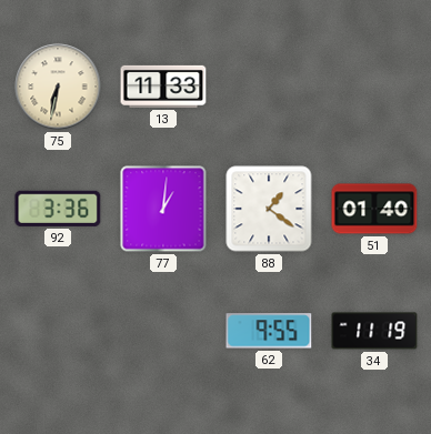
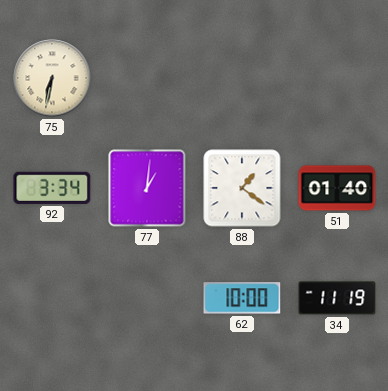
13: 11:33 -> none
92: 3:36 -> 3:34
62: 9:55 -> 10:00
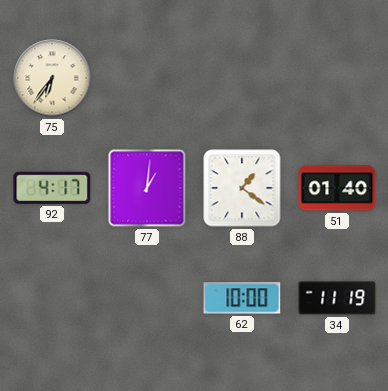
75: 6:32 -> 6:36
92: 3:34 -> 4:17
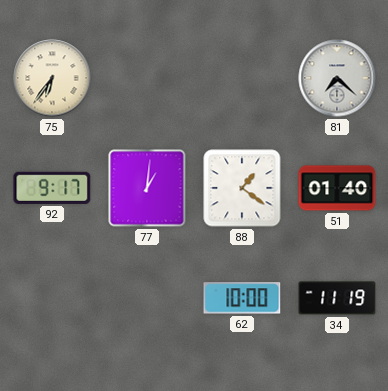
81: none -> 7:22
92: 4:17 -> 9:17
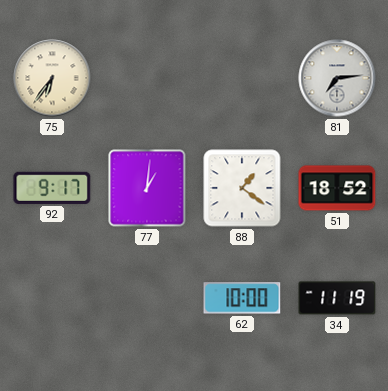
81: 7:22 -> 7:14
51: 01:40 -> 18:52
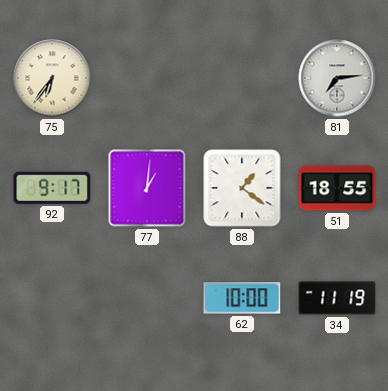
51: 18:52 -> 18:55
